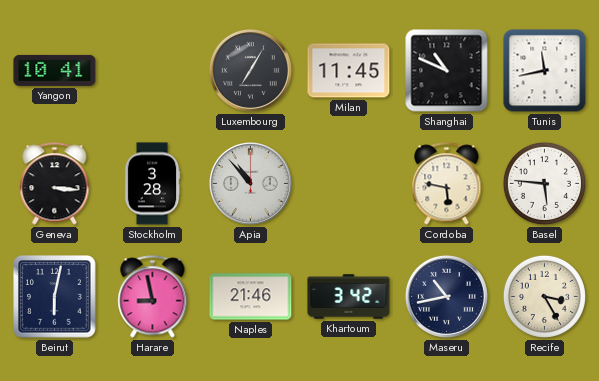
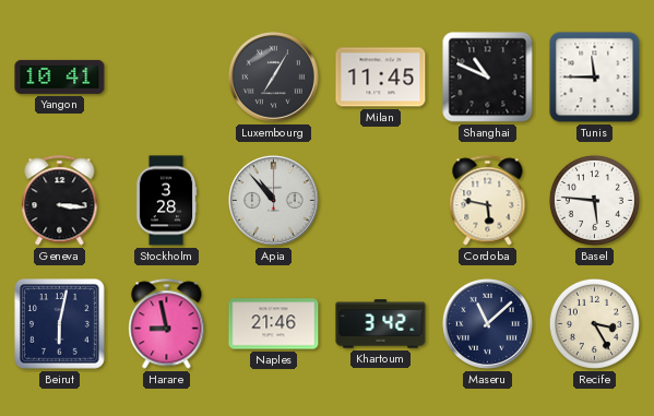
Tunis: 11:43 -> 11:45
Maseru: 10:43 -> 11:08
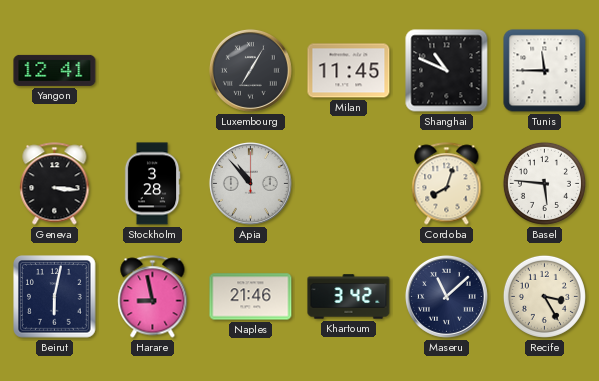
Yangon: 10:41 -> 12:41
Cordoba: 5:47 -> 8:03
